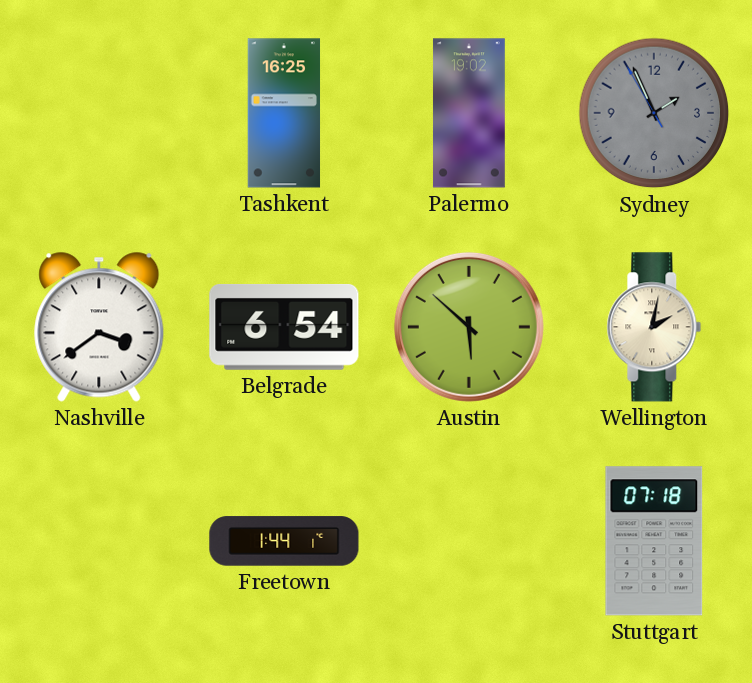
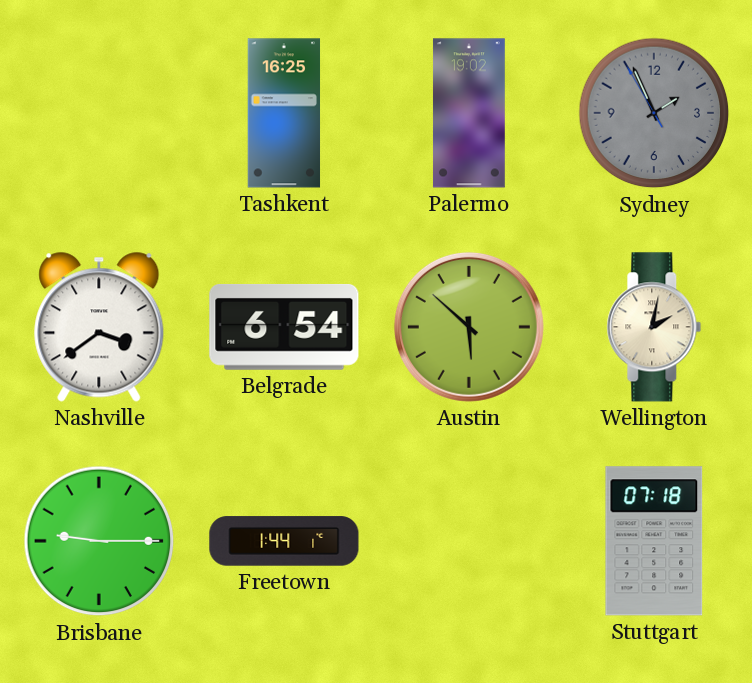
Brisbane: none -> 9:15
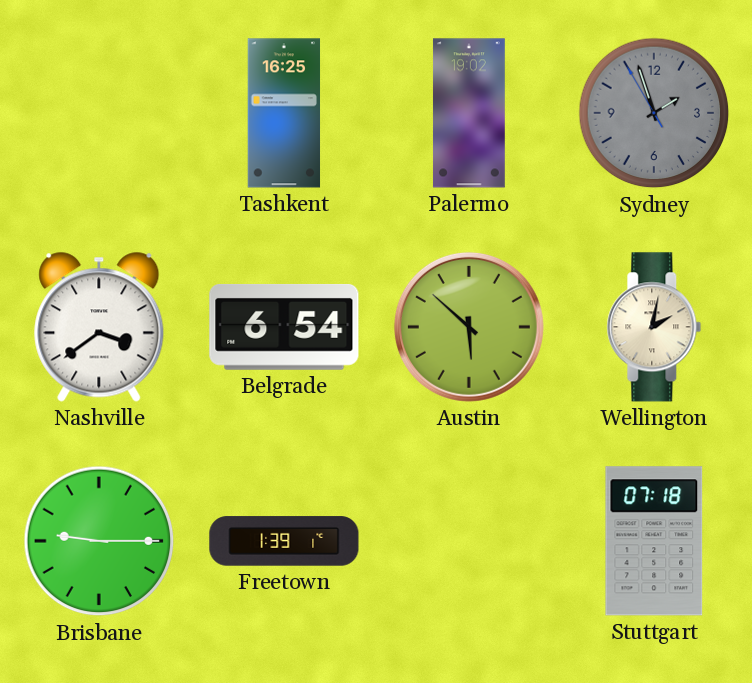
Sydney: 1:55 -> 1:56
Freetown: 1:44 -> 1:39
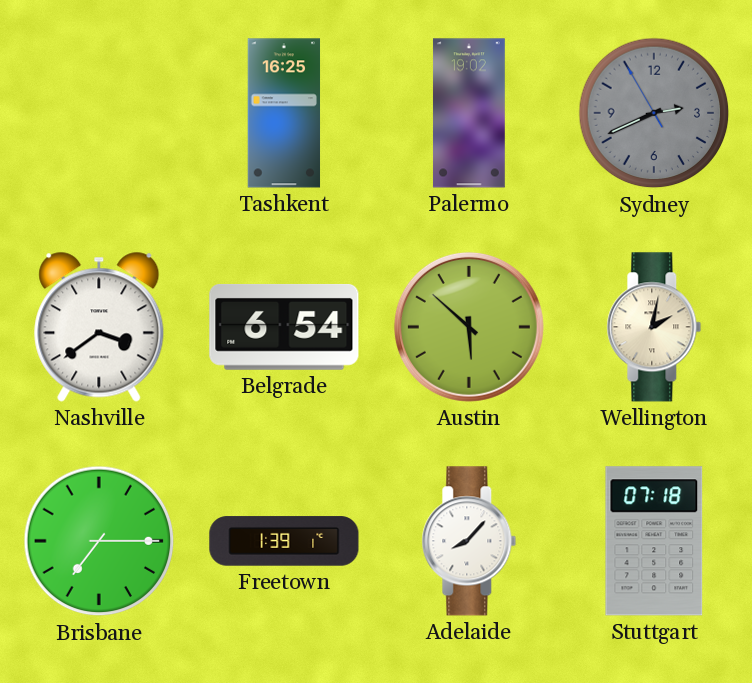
Sydney: 1:56 -> 2:40
Brisbane: 9:15 -> 7:15
Adelaide: none -> 8:07
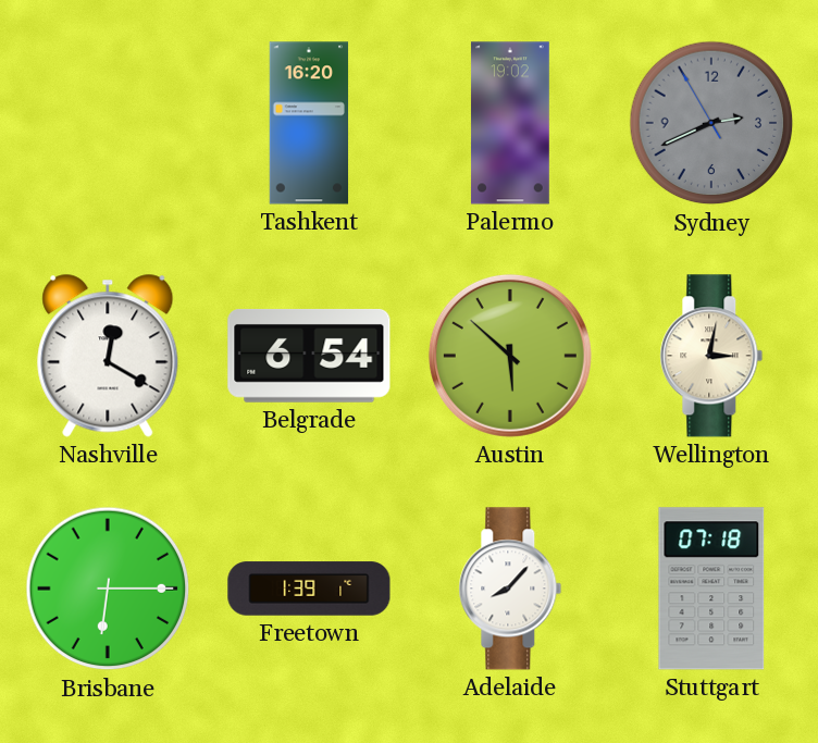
Tashkent: 16:25 -> 16:20
Nashville: 3:39 -> 12:20
Wellington: 2:02 -> 3:02
Brisbane: 7:15 -> 6:15
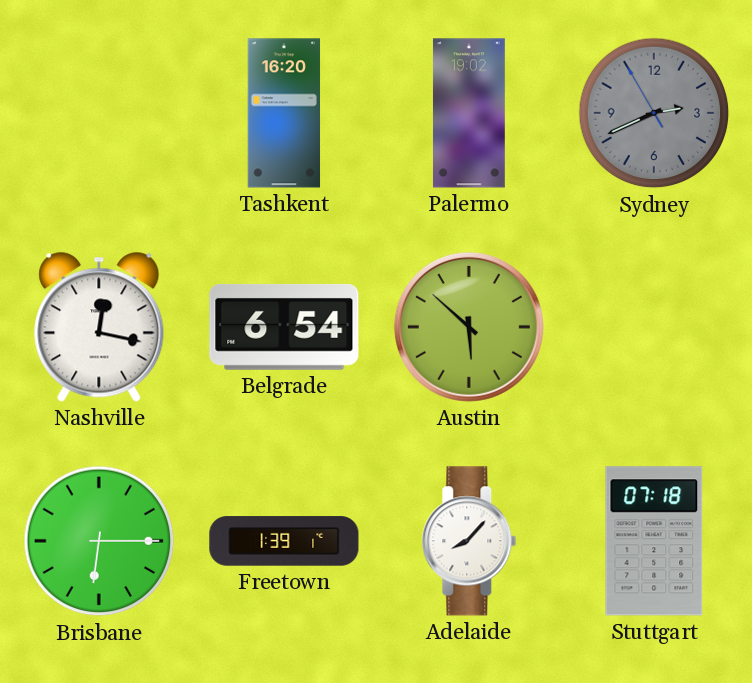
Nashville: 12:20 -> 12:17
Wellington: 3:02 -> none
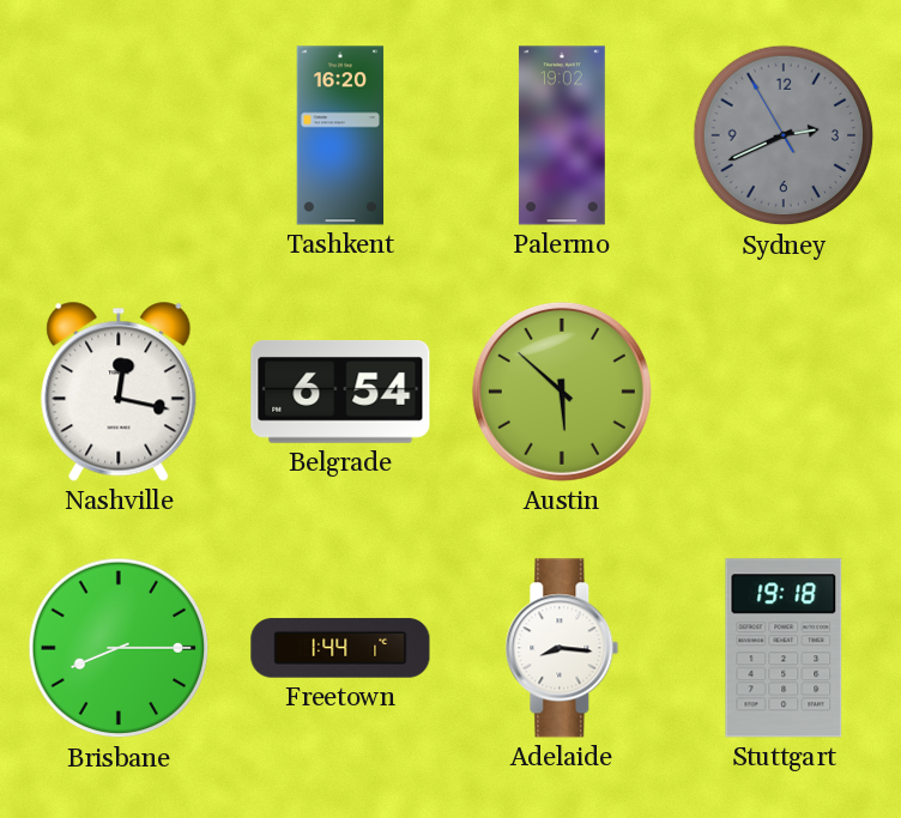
Brisbane: 6:15 -> 8:15
Freetown: 1:39 -> 1:44
Adelaide: 8:07 -> 8:16
Stuttgart: 07:18 -> 19:18
